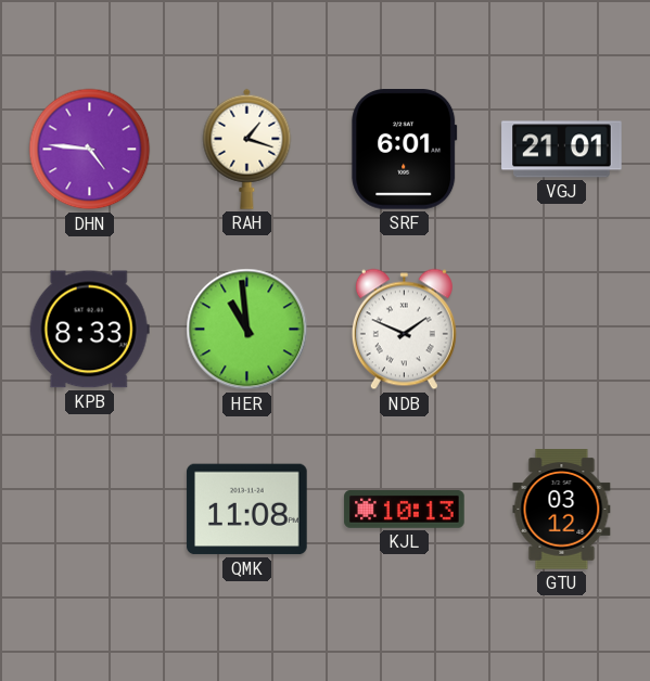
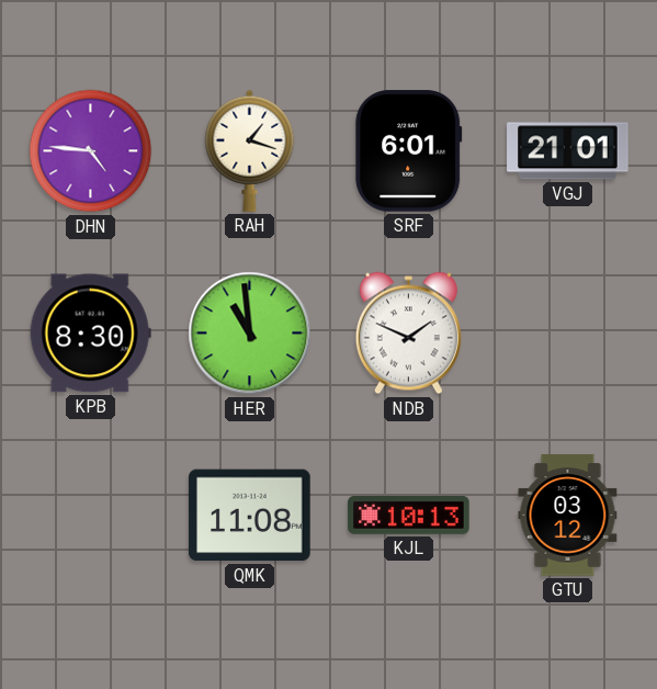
KPB: 8:33 -> 8:30
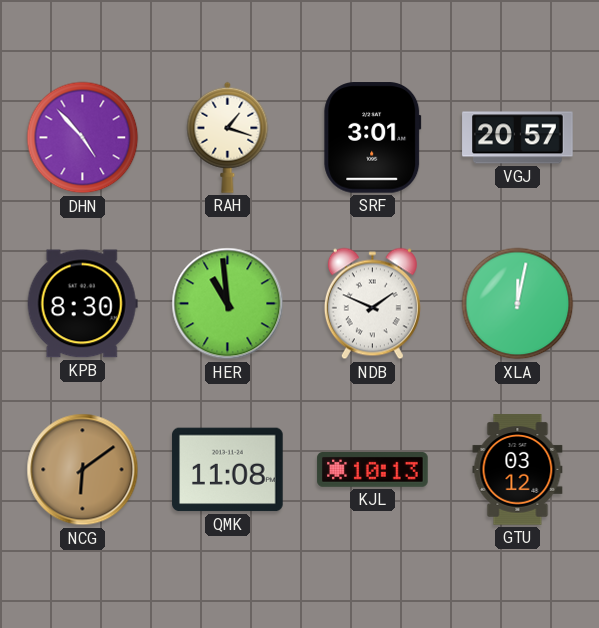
DHN: 4:46 -> 4:53
SRF: 6:01 -> 3:01
VGJ: 21:01 -> 20:57
XLA: none -> 12:02
NCG: none -> 6:09
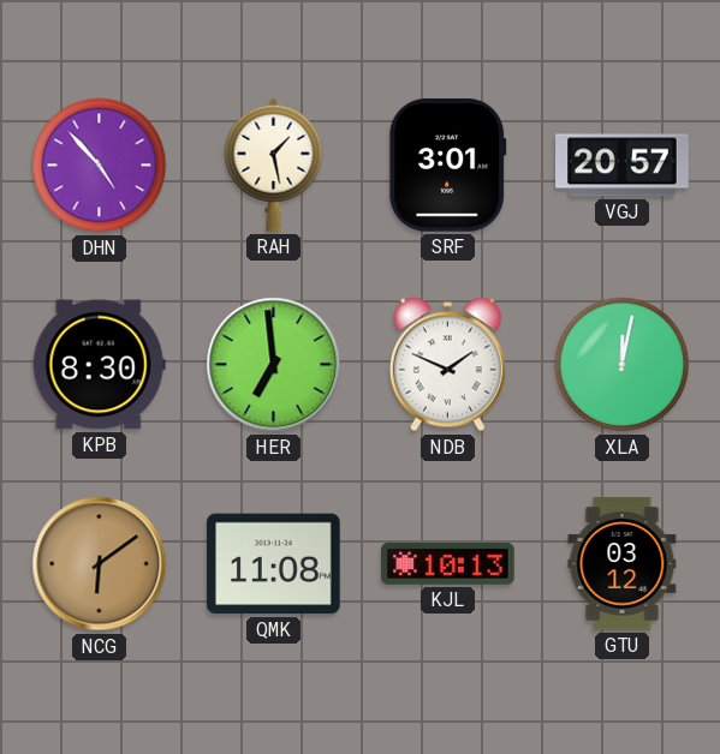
RAH: 1:18 -> 1:28
HER: 10:59 -> 6:59
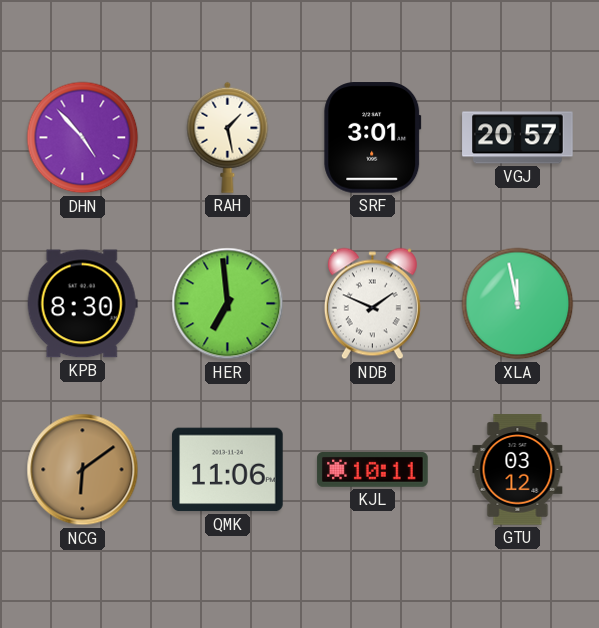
XLA: 12:02 -> 11:58
QMK: 11:08 -> 11:06
KJL: 10:13 -> 10:11
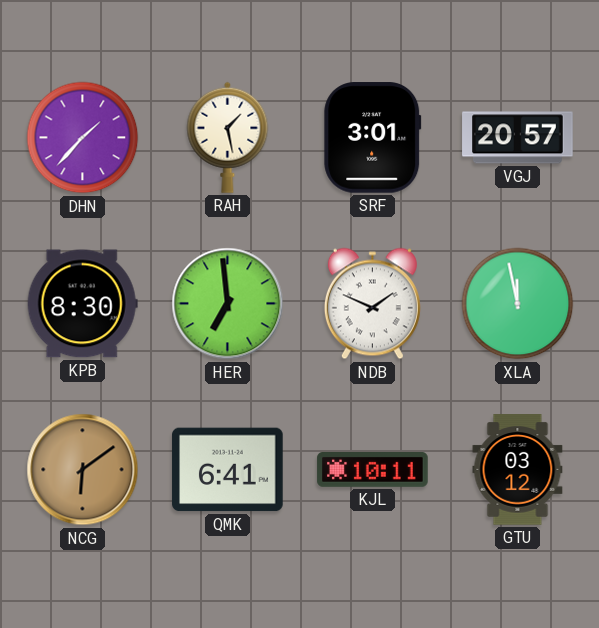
DHN: 4:53 -> 1:37
QMK: 11:06 -> 6:41
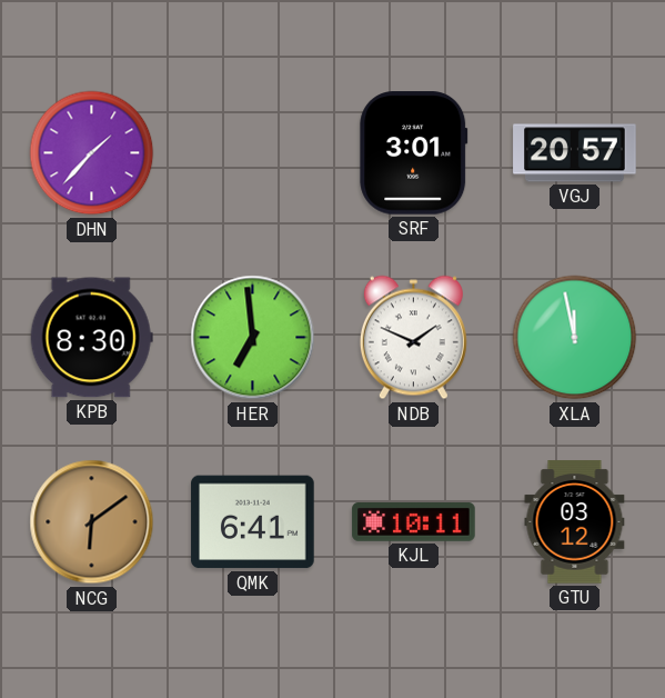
RAH: 1:28 -> none
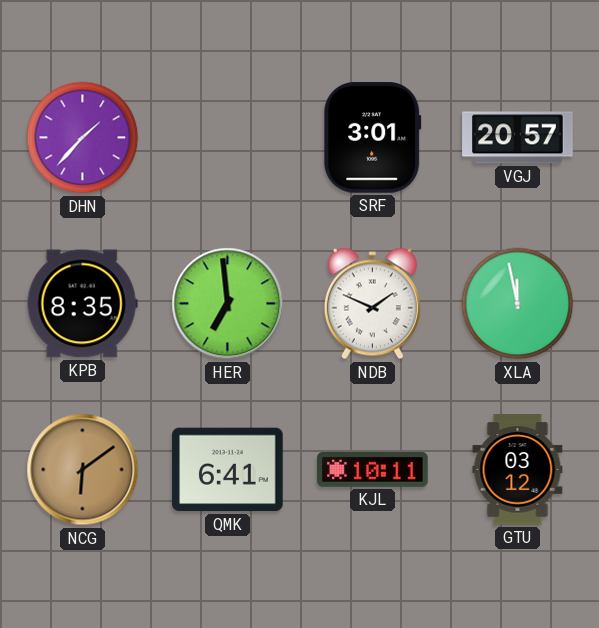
KPB: 8:30 -> 8:35
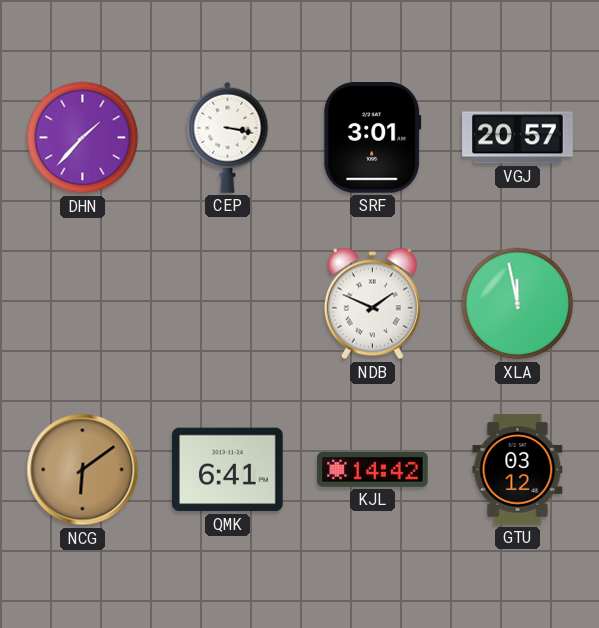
CEP: none -> 3:17
KPB: 8:35 -> none
HER: 6:59 -> none
KJL: 10:11 -> 14:42
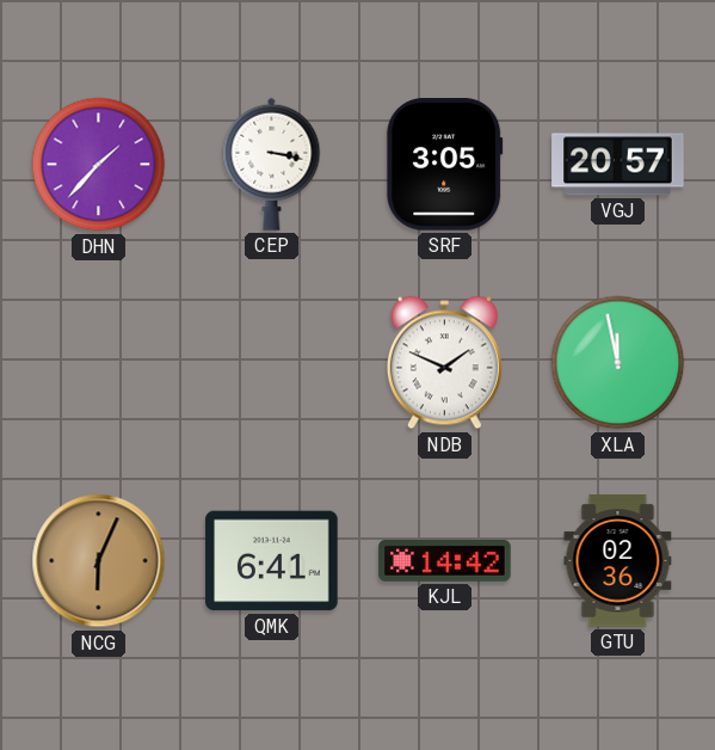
SRF: 3:01 -> 3:05
NCG: 6:09 -> 6:04
GTU: 03:12 -> 02:36
